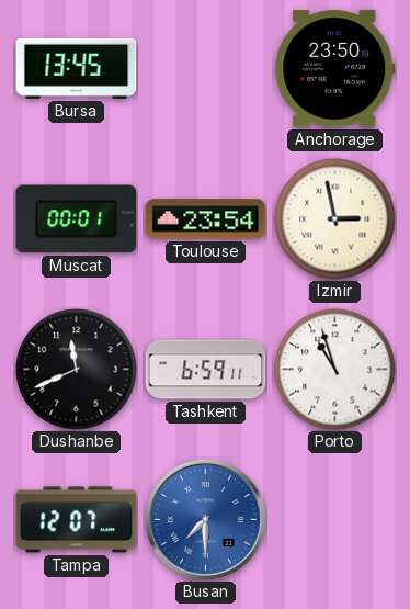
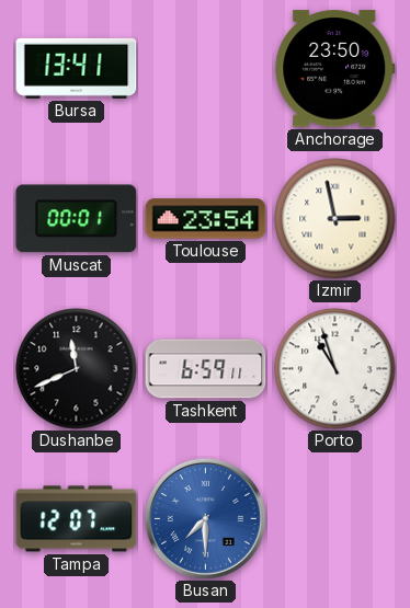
Bursa: 13:45 -> 13:41
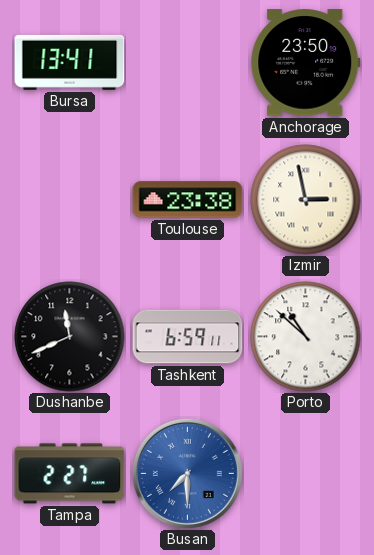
Muscat: 00:01 -> none
Toulouse: 23:54 -> 23:38
Porto: 10:57 -> 10:52
Tampa: 12:07 -> 2:27
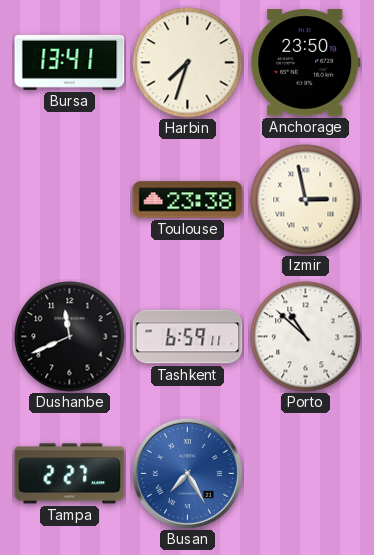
Harbin: none -> 7:33
Busan: 7:30 -> 7:25
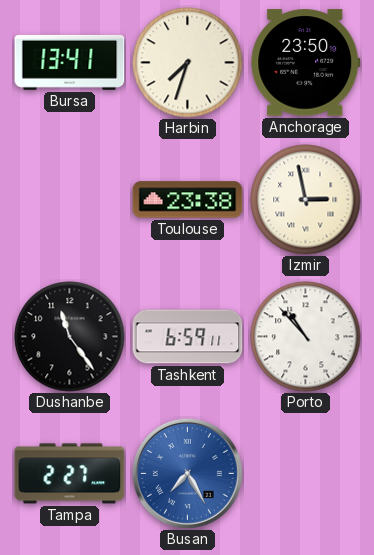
Dushanbe: 11:41 -> 11:24
Porto: 10:52 -> 10:53
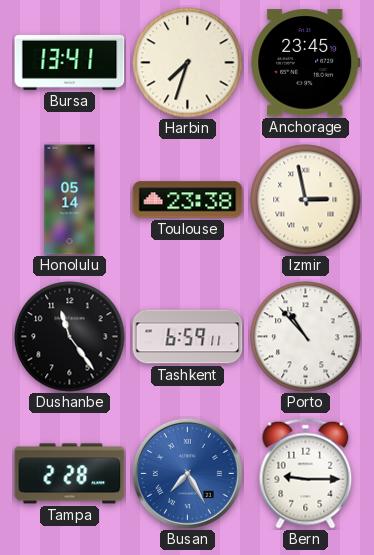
Anchorage: 23:50 -> 23:45
Honolulu: none -> 05:14
Tampa: 2:27 -> 2:28
Bern: none -> 9:15
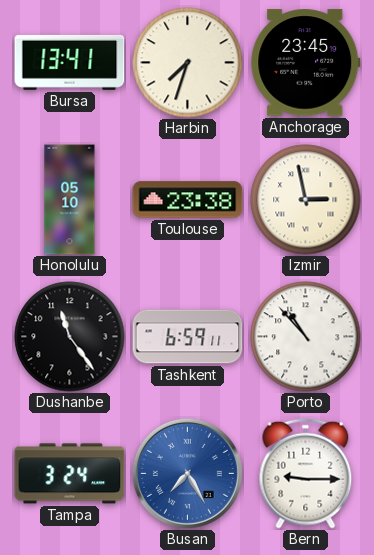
Honolulu: 05:14 -> 05:10
Tampa: 2:28 -> 3:24
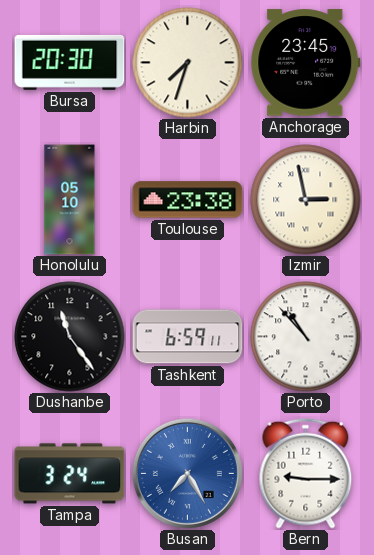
Bursa: 13:41 -> 20:30
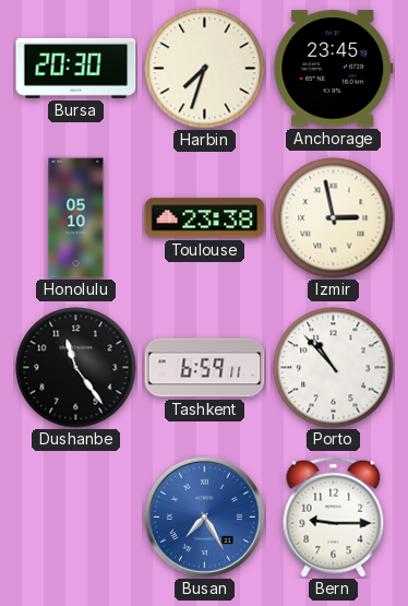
Tampa: 3:24 -> none
